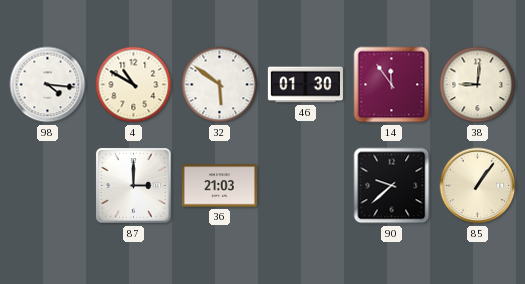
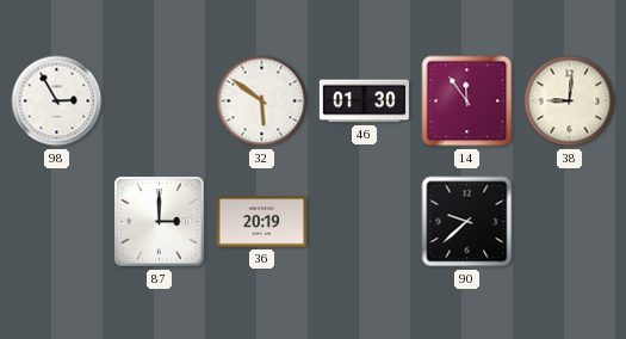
98: 4:16 -> 2:55
4: 10:50 -> none
36: 21:03 -> 20:19
85: 1:06 -> none
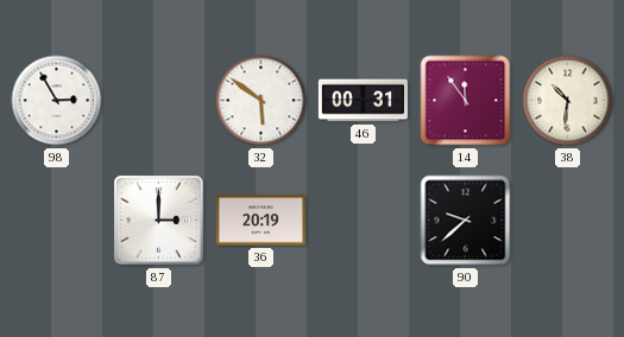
46: 01:30 -> 00:31
38: 9:01 -> 10:31
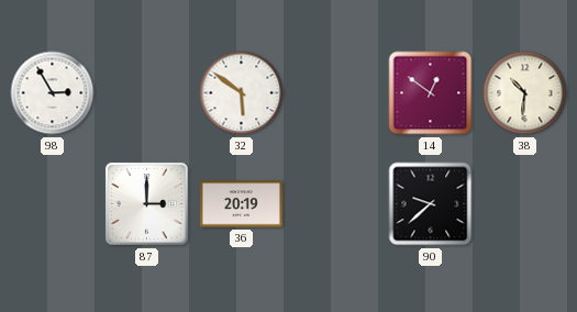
46: 00:31 -> none
14: 11:54 -> 12:51
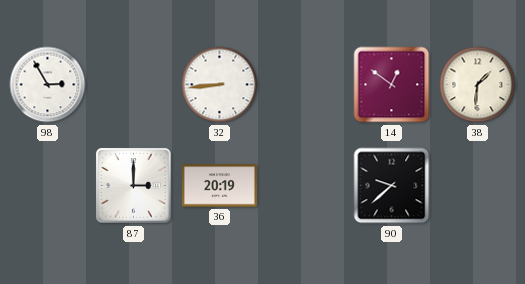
32: 5:51 -> 8:44
38: 10:31 -> 1:31
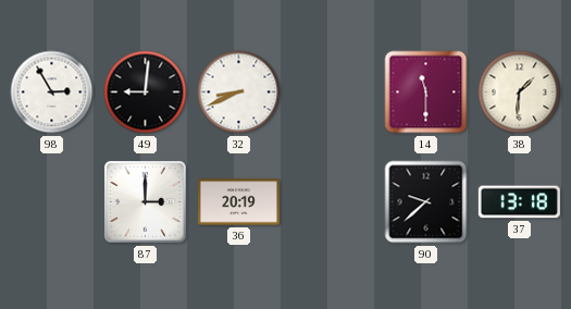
49: none -> 9:01
32: 8:44 -> 8:41
14: 12:51 -> 11:30
37: none -> 13:18
